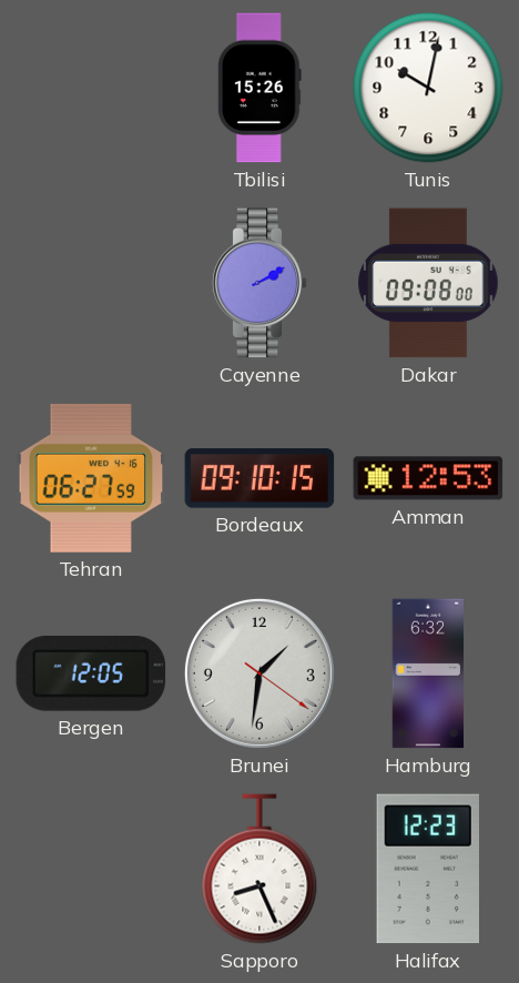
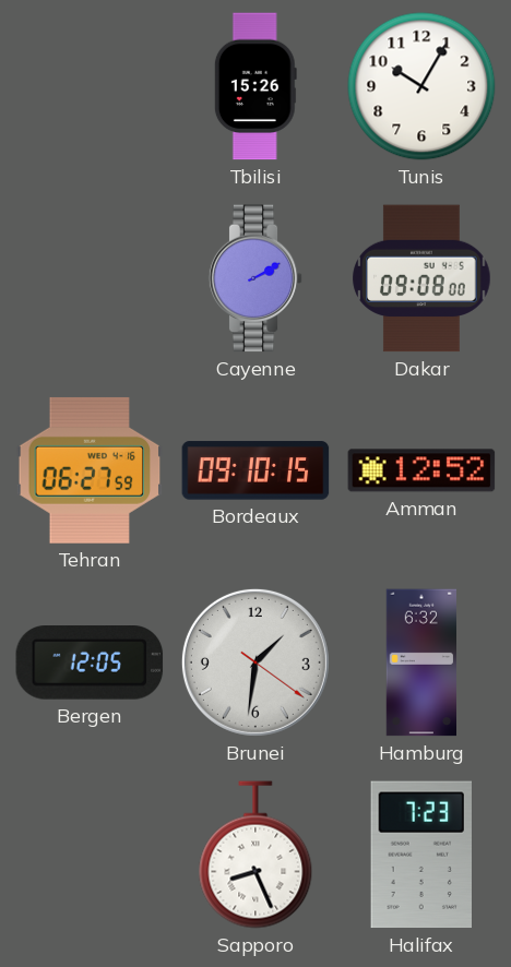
Tunis: 10:02 -> 10:05
Amman: 12:53 -> 12:52
Halifax: 12:23 -> 7:23
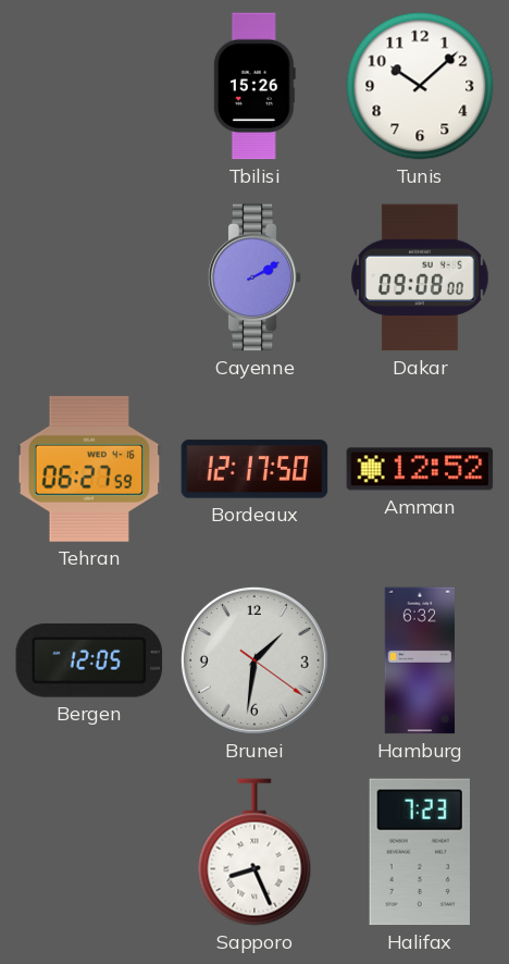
Tunis: 10:05 -> 10:08
Bordeaux: 09:10 -> 12:17
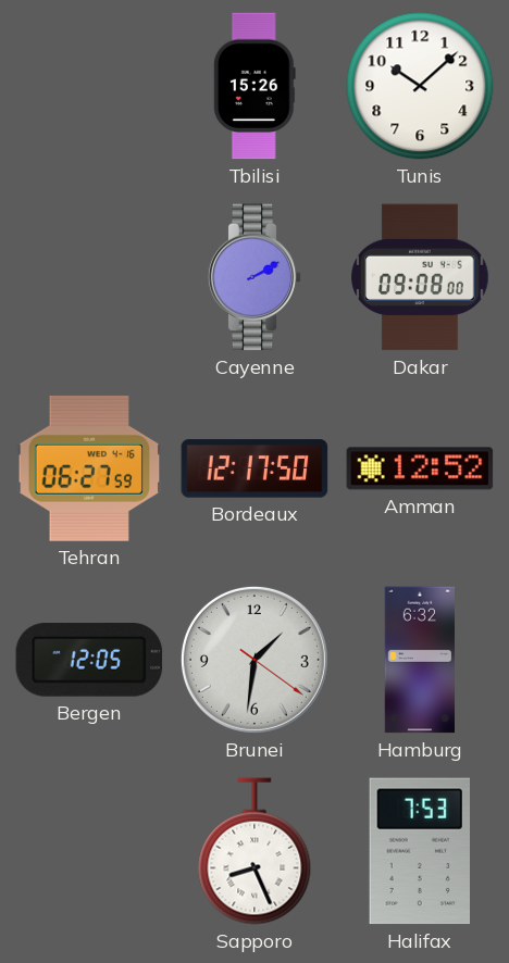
Halifax: 7:23 -> 7:53
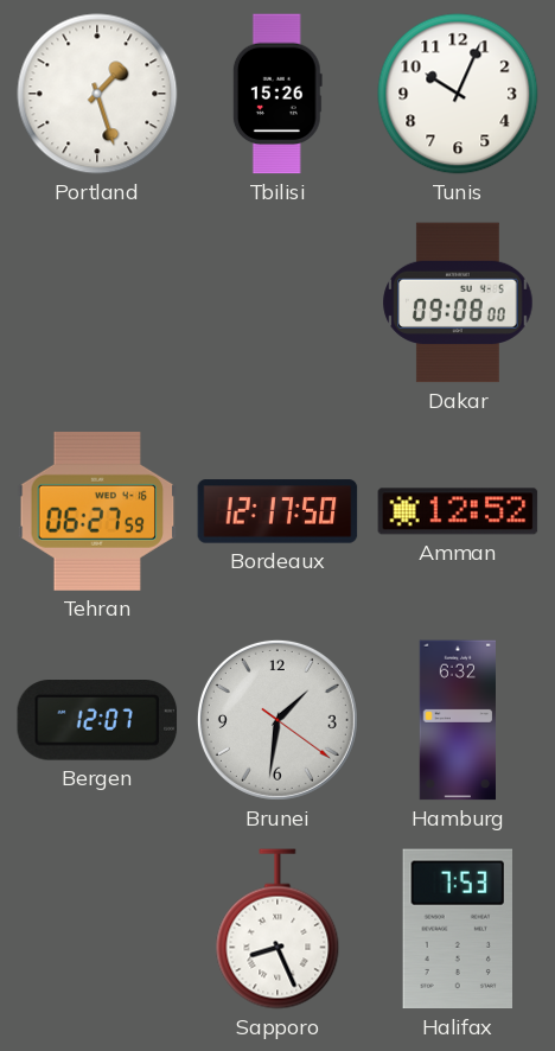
Portland: none -> 1:27
Tunis: 10:08 -> 10:04
Cayenne: 2:10 -> none
Bergen: 12:05 -> 12:07
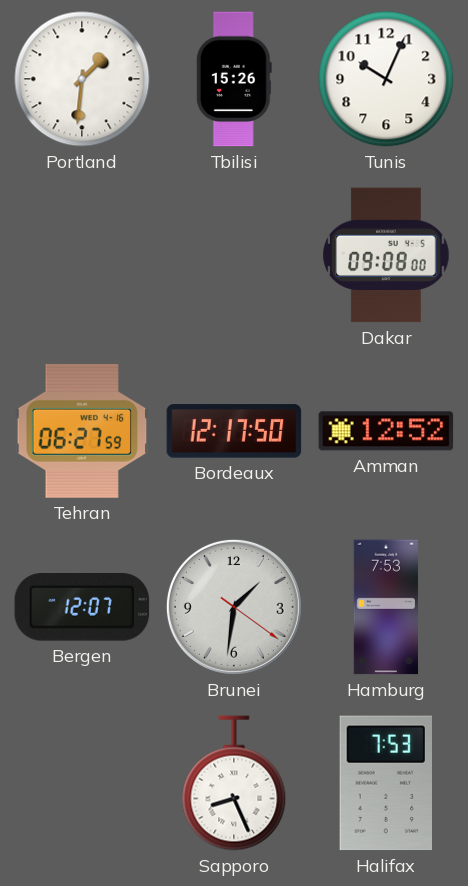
Portland: 1:27 -> 1:31
Hamburg: 6:32 -> 7:53
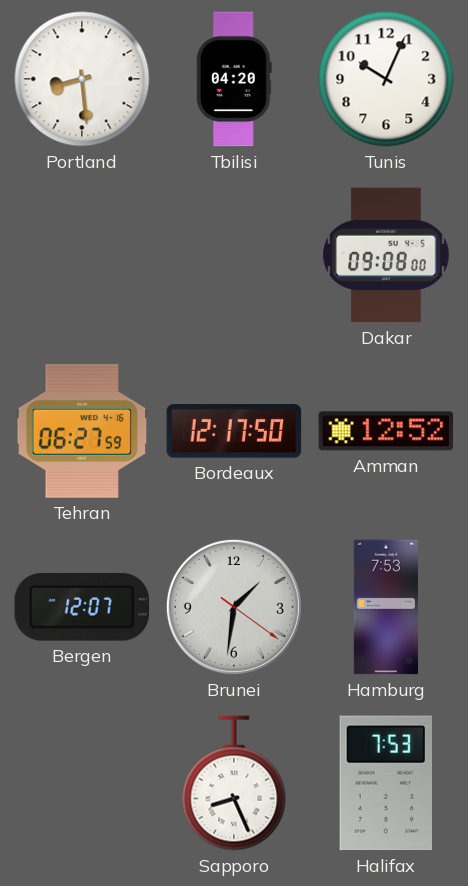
Portland: 1:31 -> 8:29
Tbilisi: 15:26 -> 04:20
